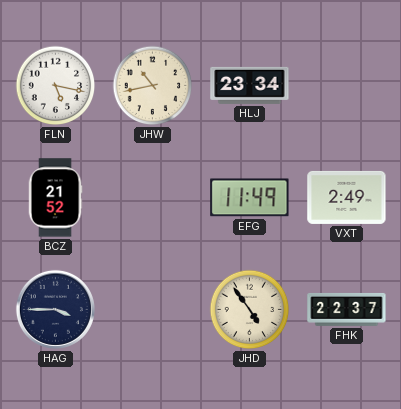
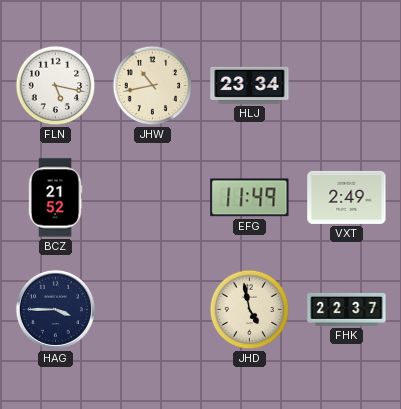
JHD: 4:54 -> 4:58
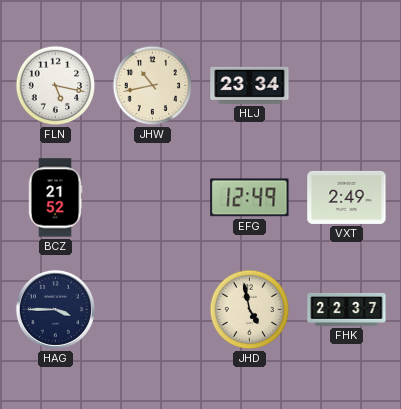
EFG: 11:49 -> 12:49
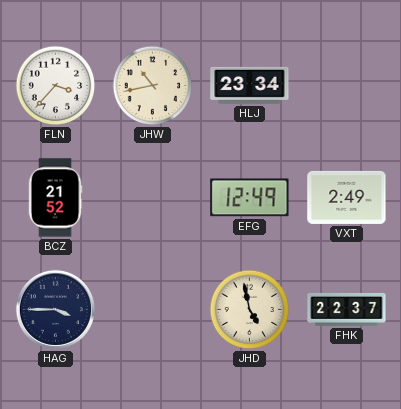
FLN: 5:17 -> 3:37
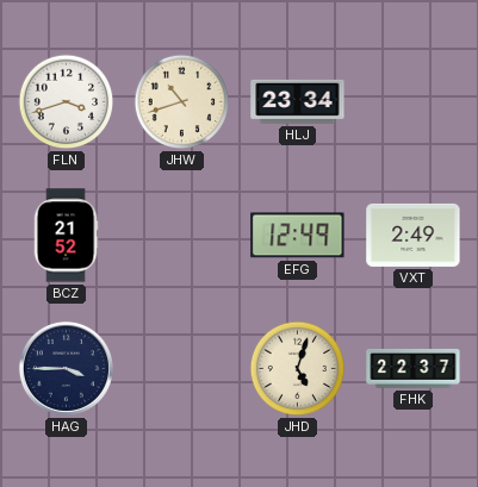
FLN: 3:37 -> 3:42
JHW: 10:43 -> 10:42
JHD: 4:58 -> 5:03
